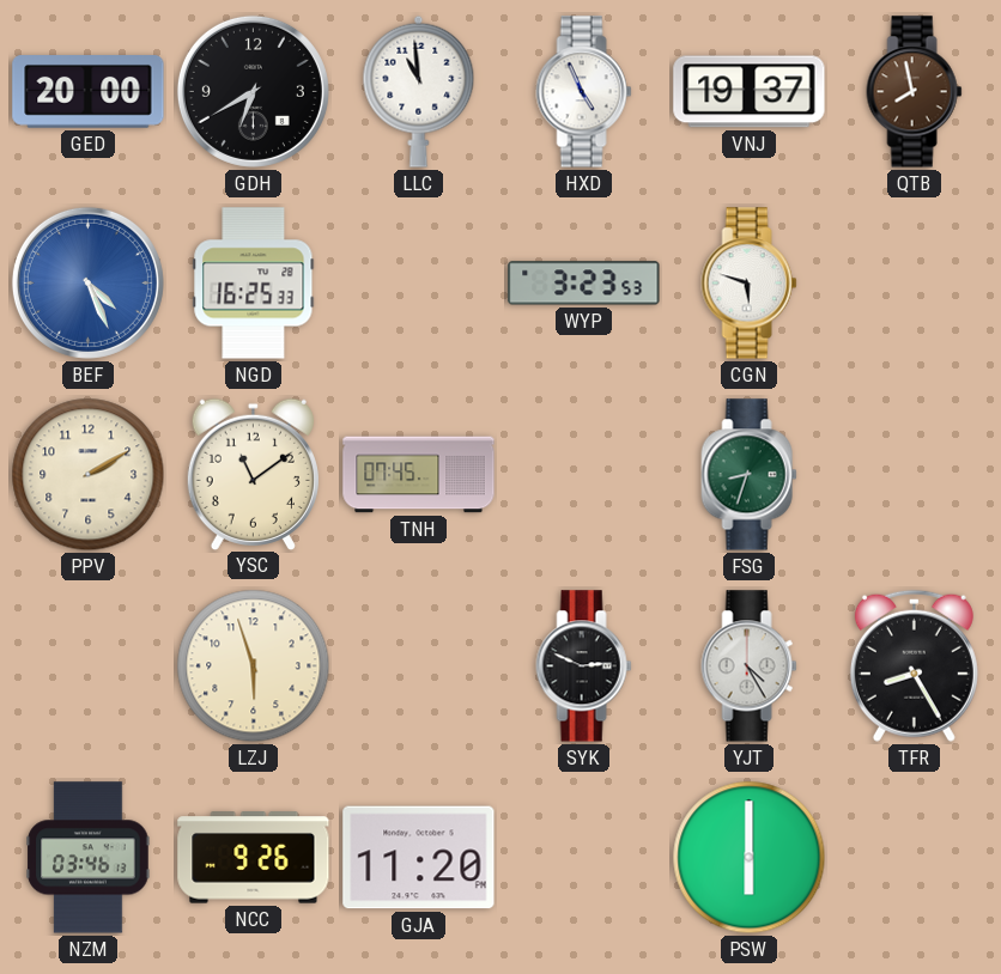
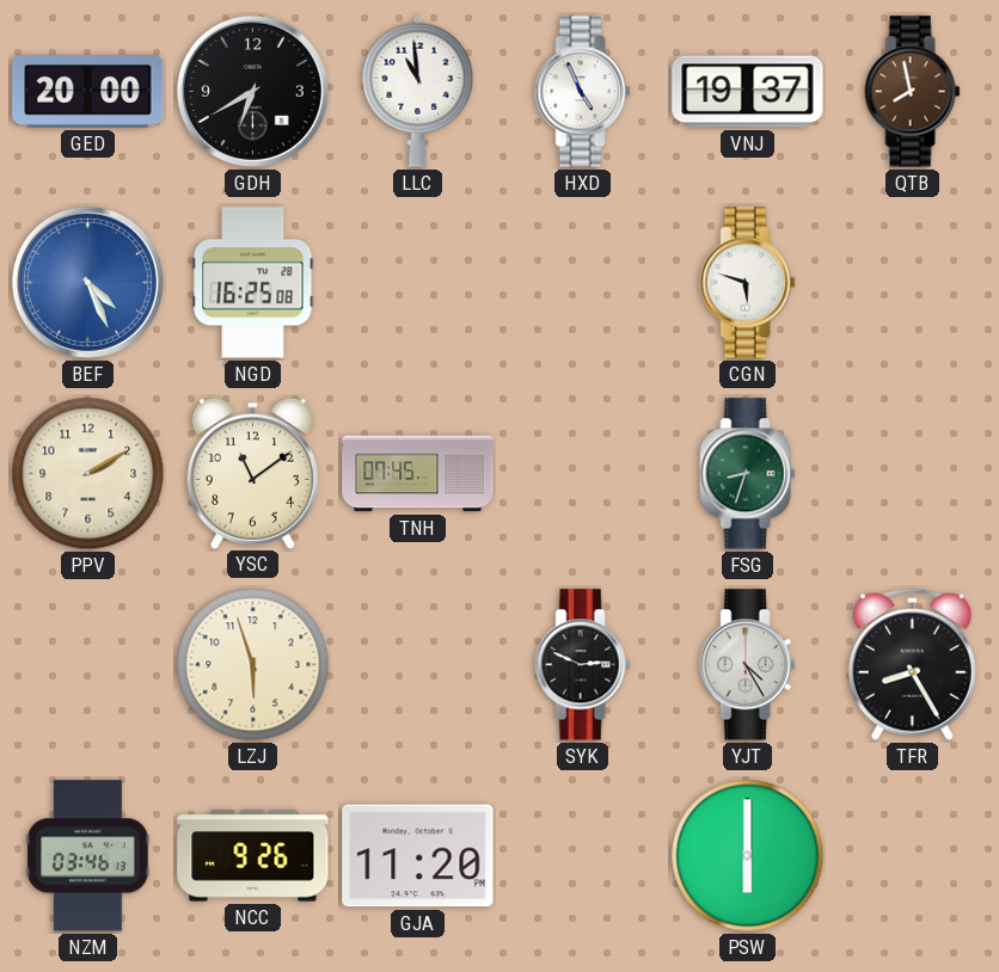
NGD: 16:25:33 -> 16:25:08
WYP: 3:23 -> none
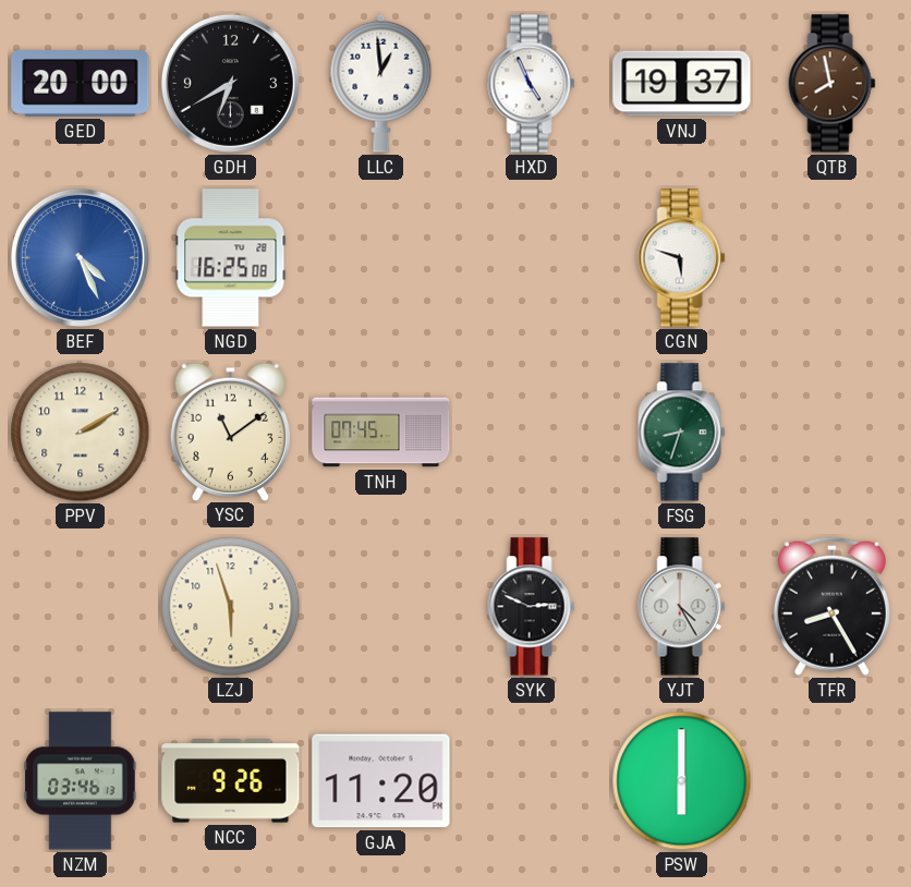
LLC: 10:59 -> 12:59
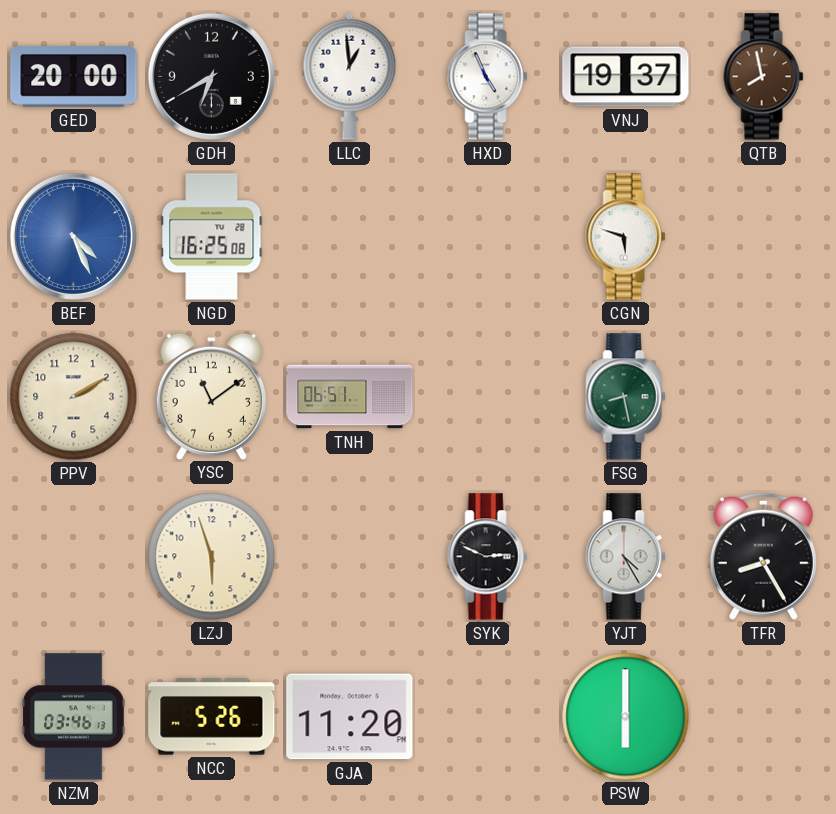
TNH: 07:45 -> 06:51
FSG: 8:33 -> 8:28
NCC: 9:26 -> 5:26
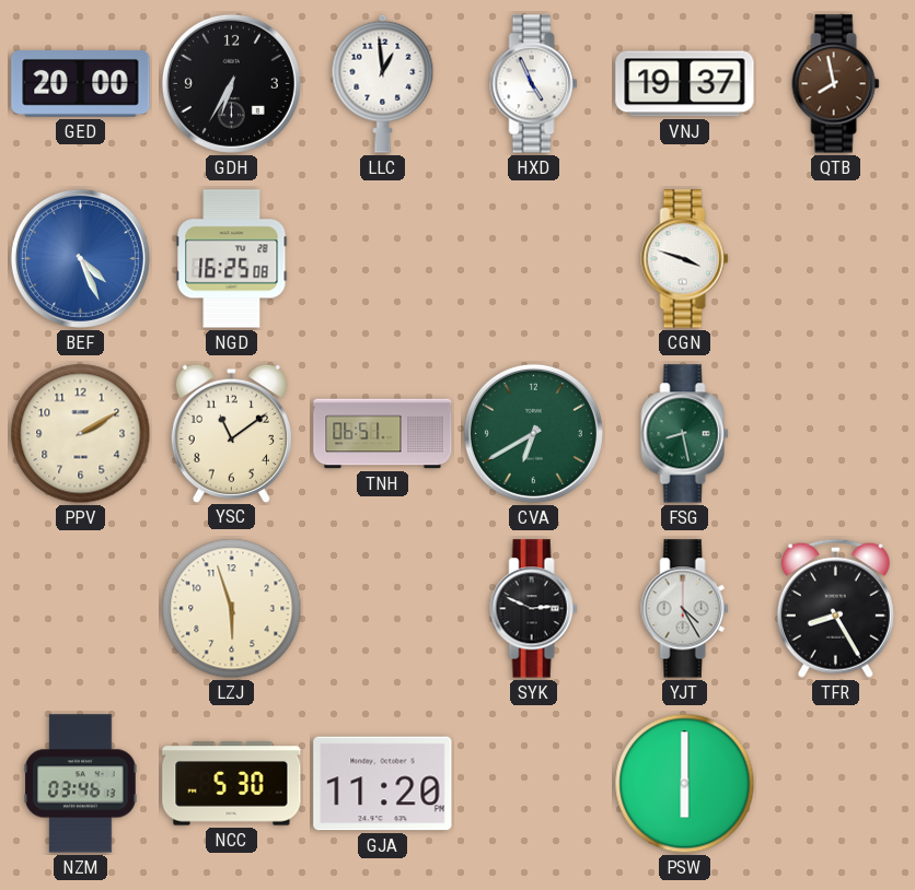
GDH: 6:40 -> 6:35
CGN: 5:48 -> 3:48
CVA: none -> 6:40
NCC: 5:26 -> 5:30
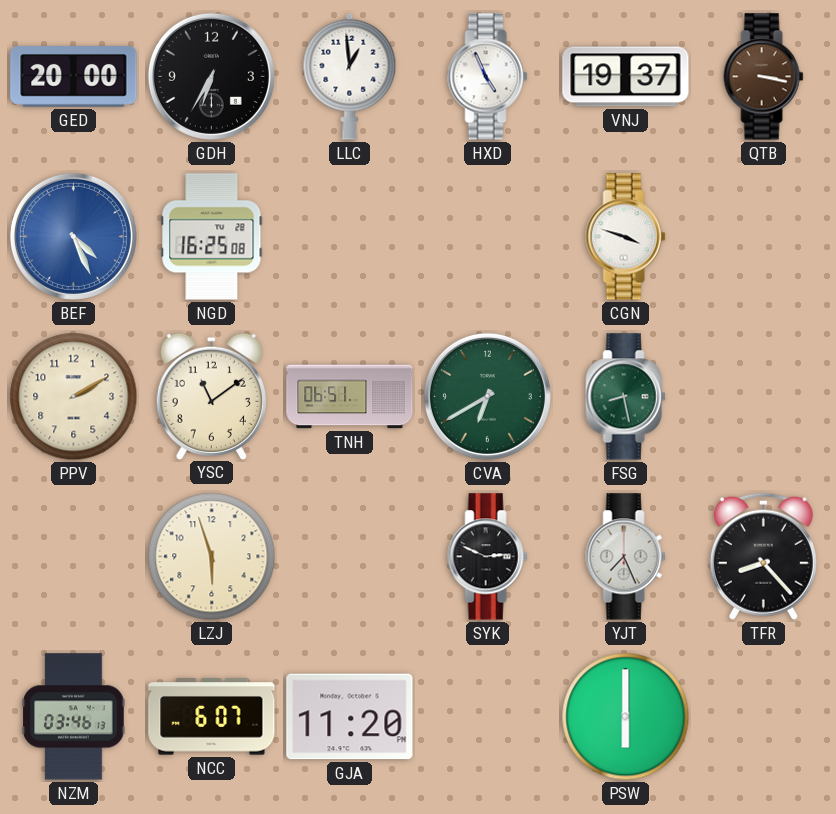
QTB: 7:58 -> 3:17
YJT: 4:25 -> 7:26
TFR: 8:25 -> 8:23
NCC: 5:30 -> 6:07
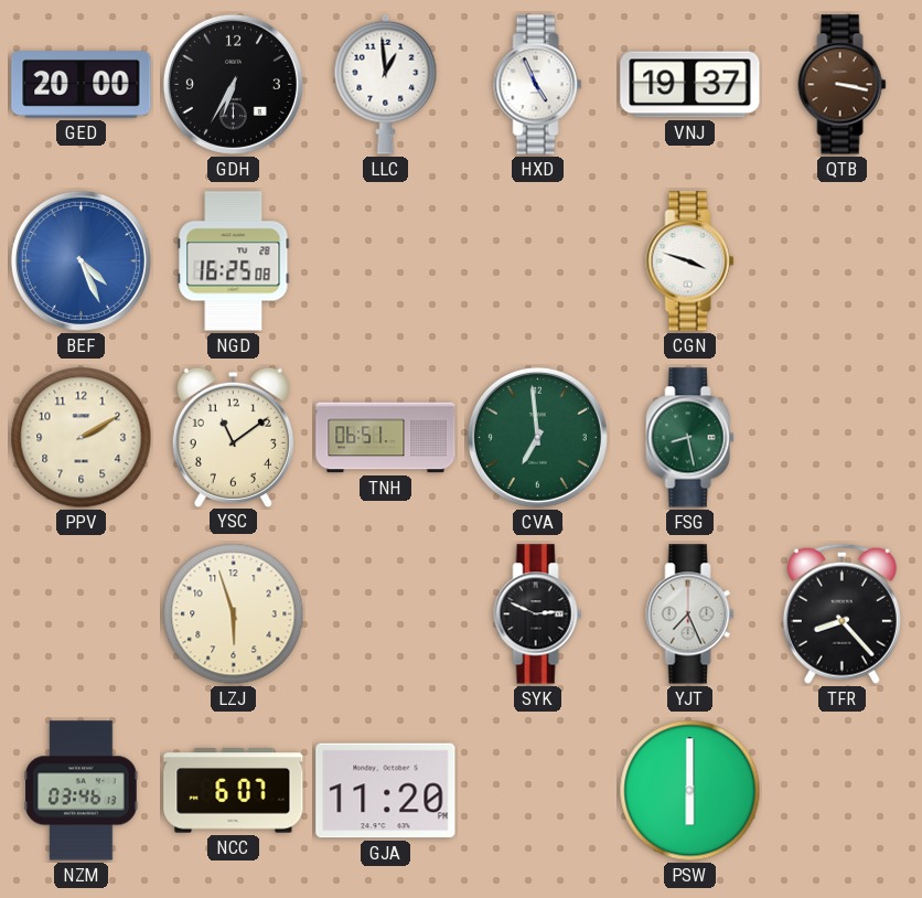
CVA: 6:40 -> 6:59
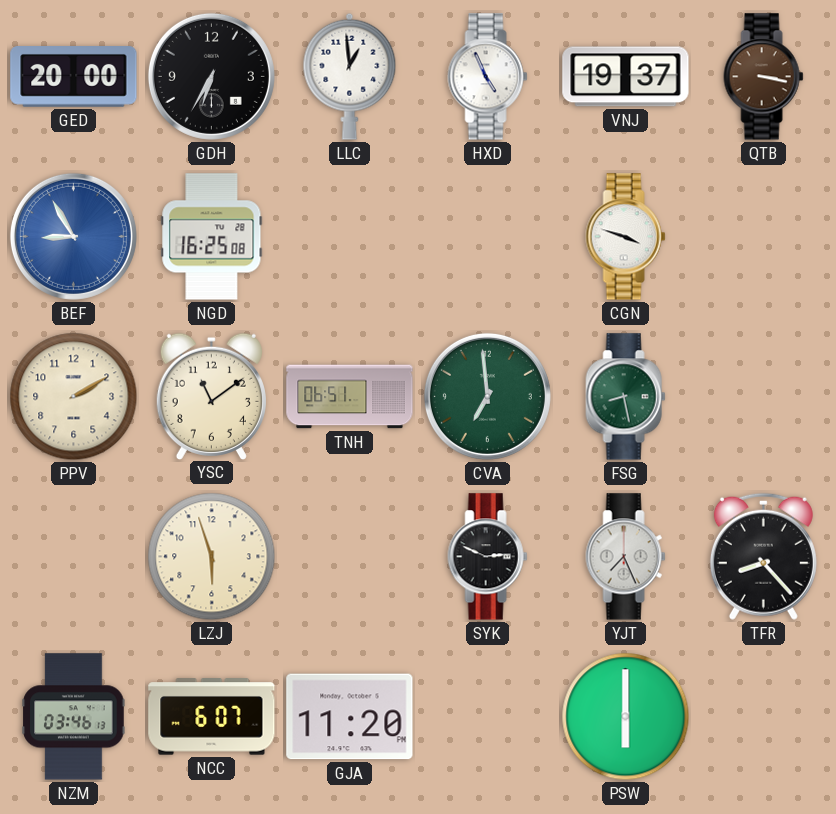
BEF: 4:26 -> 8:55
